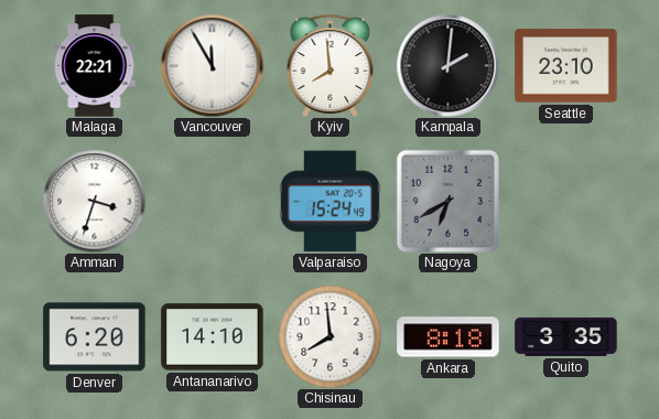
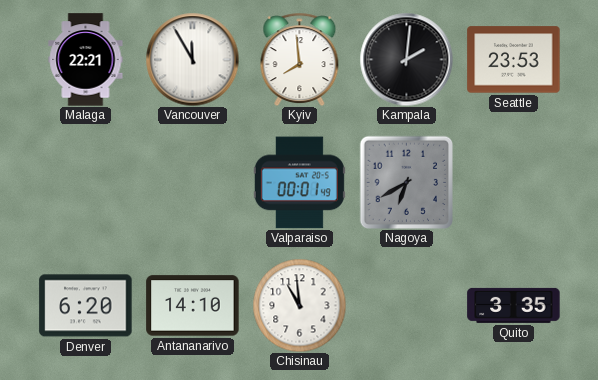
Seattle: 23:10 -> 23:53
Amman: 3:33 -> none
Valparaiso: 15:24 -> 00:01
Chisinau: 7:59 -> 10:59
Ankara: 8:18 -> none
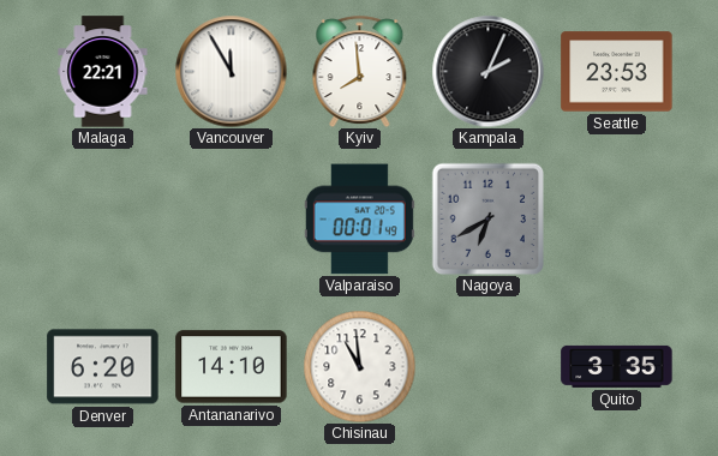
Kampala: 2:01 -> 2:04
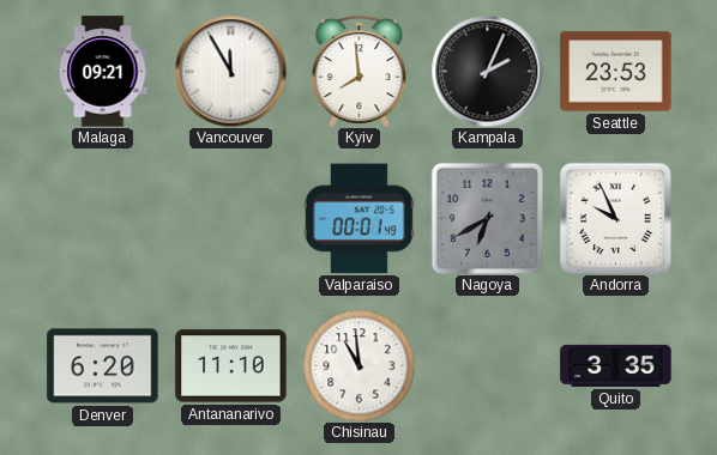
Malaga: 22:21 -> 09:21
Andorra: none -> 9:56
Antananarivo: 14:10 -> 11:10
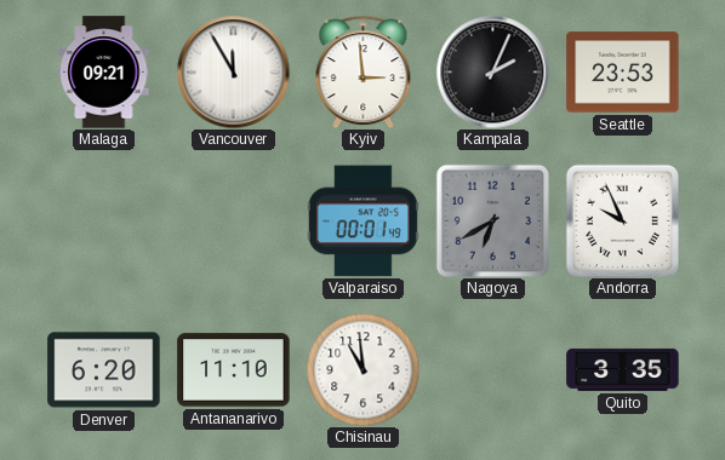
Kyiv: 7:59 -> 2:59
